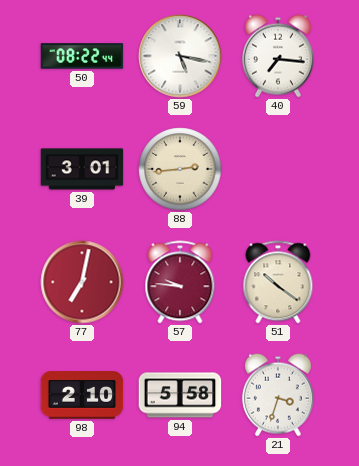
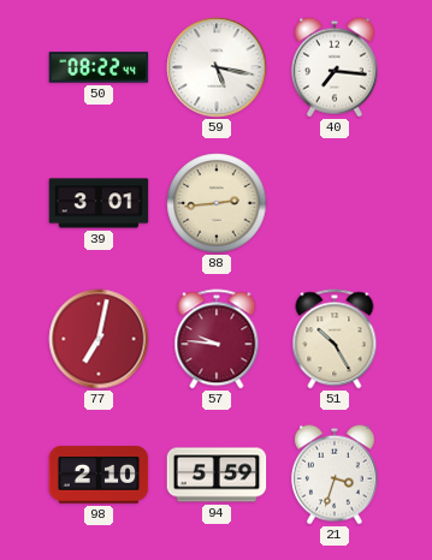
51: 10:21 -> 10:25
94: 5:58 -> 5:59
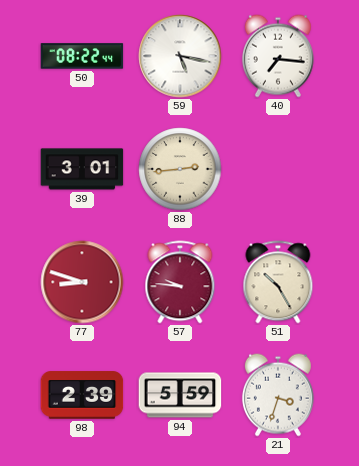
77: 7:02 -> 8:48
98: 2:10 -> 2:39
